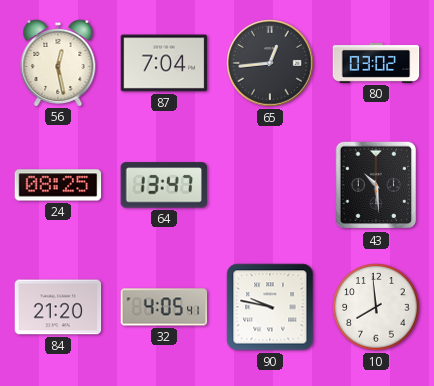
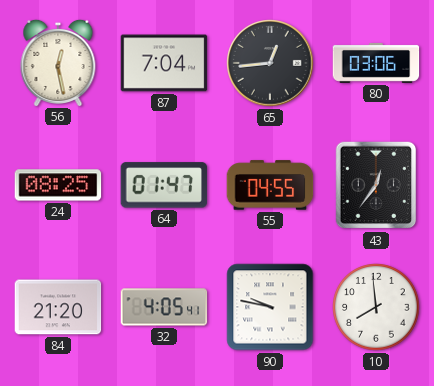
80: 03:02 -> 03:06
64: 13:47 -> 01:47
55: none -> 04:55
43: 10:29 -> 12:36
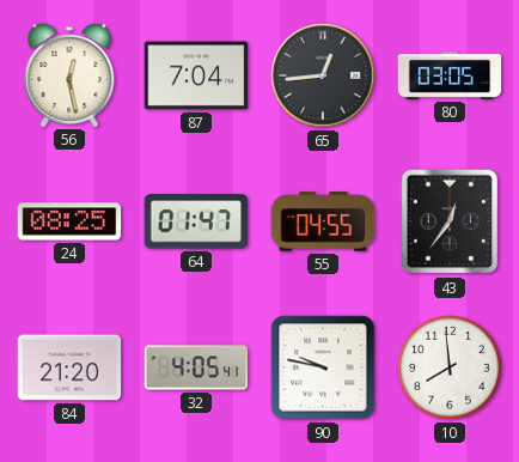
80: 03:06 -> 03:05
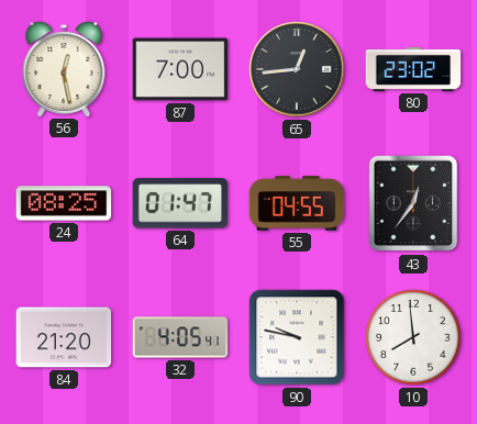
87: 7:04 -> 7:00
80: 03:05 -> 23:02
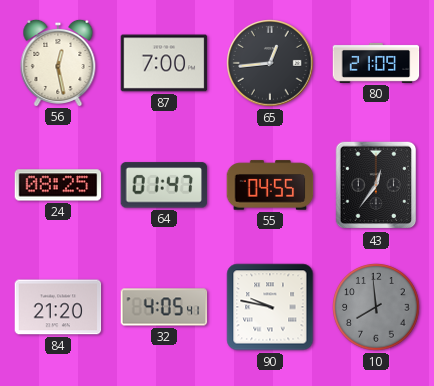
80: 23:02 -> 21:09
10 dial: white -> grey
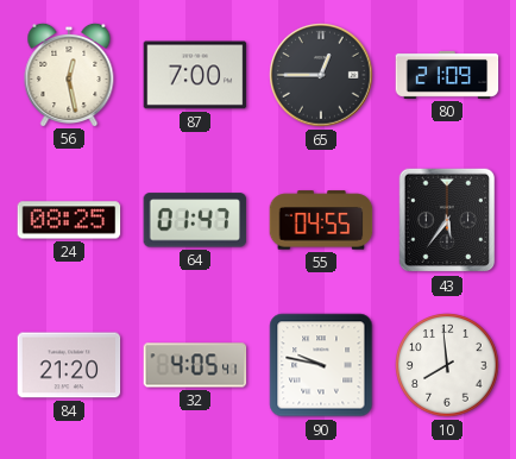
65: 12:44 -> 12:45
43: 12:36 -> 5:36
10 dial: grey -> white
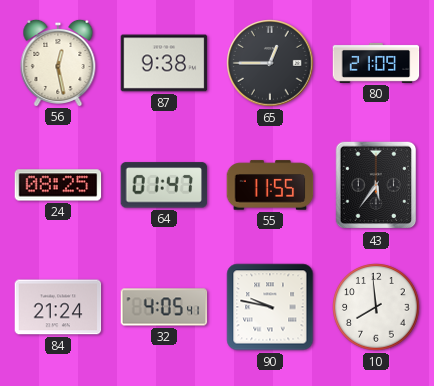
87: 7:00 -> 9:38
55: 04:55 -> 11:55
84: 21:20 -> 21:24
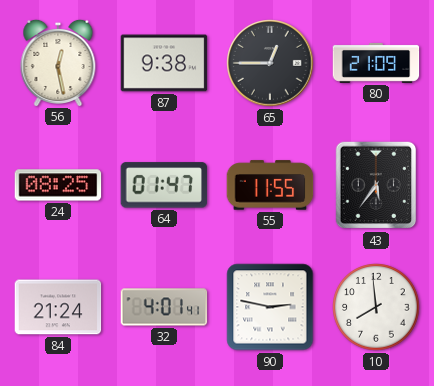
32: 4:05 -> 4:01
90: 9:47 -> 2:47
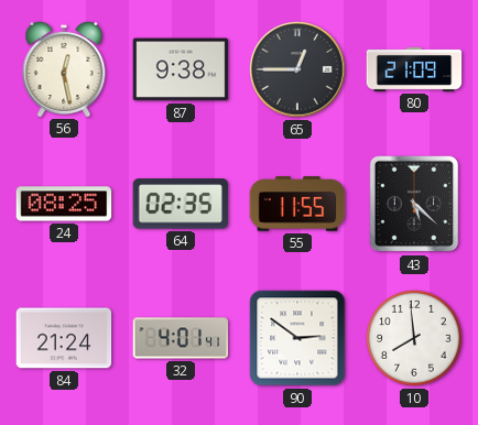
64: 01:47 -> 02:35
43: 5:36 -> 5:22
90: 2:47 -> 2:51
